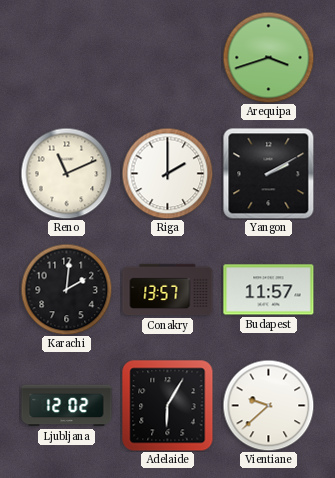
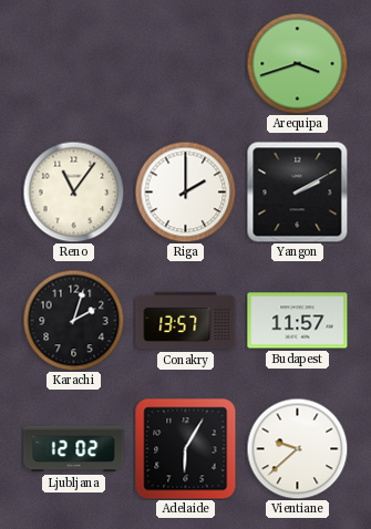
Reno: 11:11 -> 11:06
Karachi: 2:01 -> 2:03
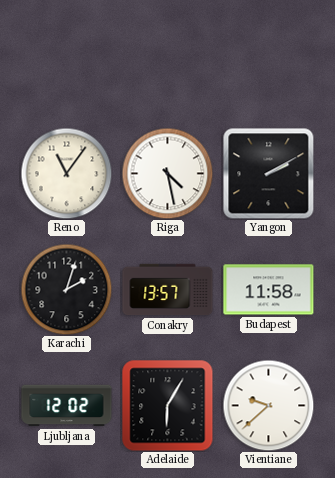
Arequipa: 3:42 -> none
Riga: 2:00 -> 4:28
Budapest: 11:57 -> 11:58
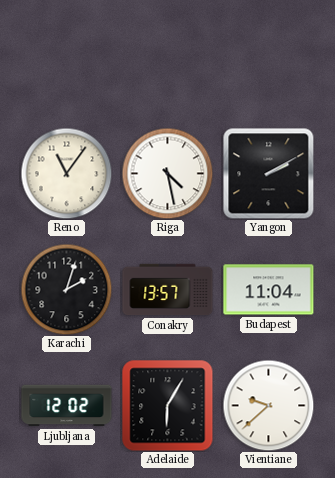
Budapest: 11:58 -> 11:04
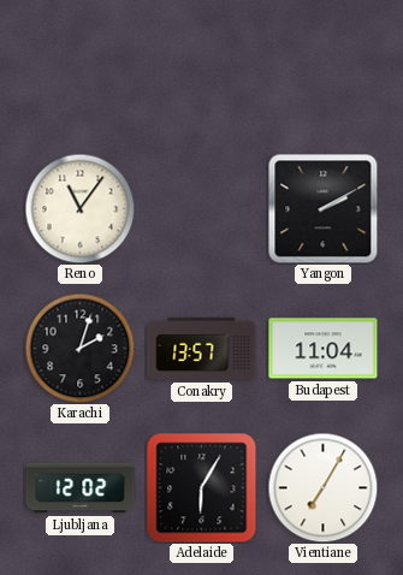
Riga: 4:28 -> none
Vientiane: 9:38 -> 7:05
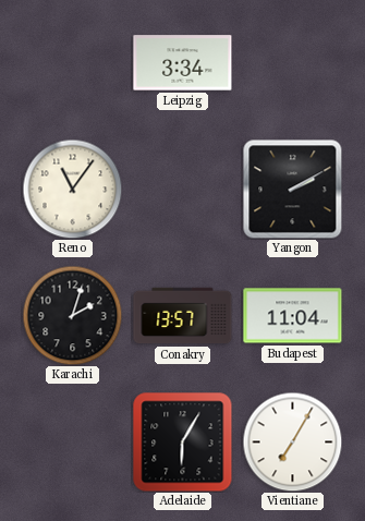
Leipzig: none -> 3:34
Ljubljana: 12:02 -> none
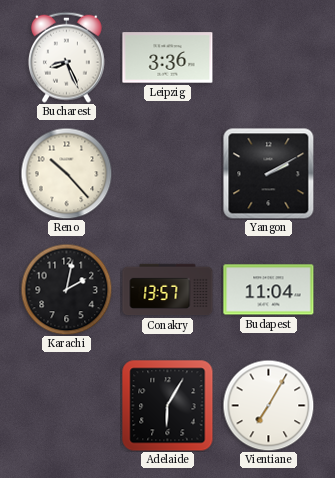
Bucharest: none -> 8:26
Leipzig: 3:34 -> 3:36
Reno: 11:06 -> 10:23
Karachi: 2:03 -> 2:02
